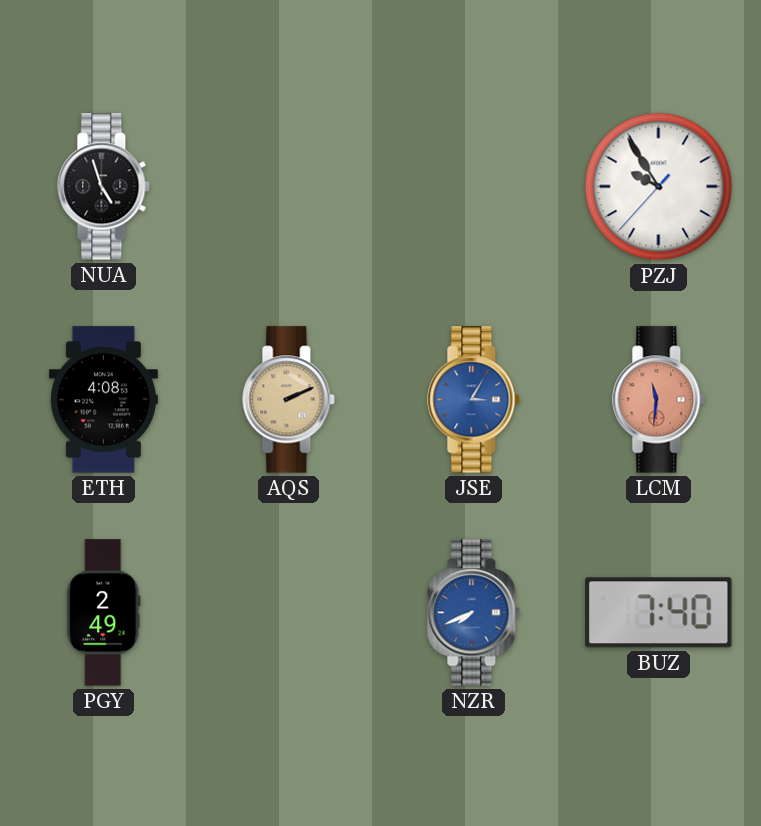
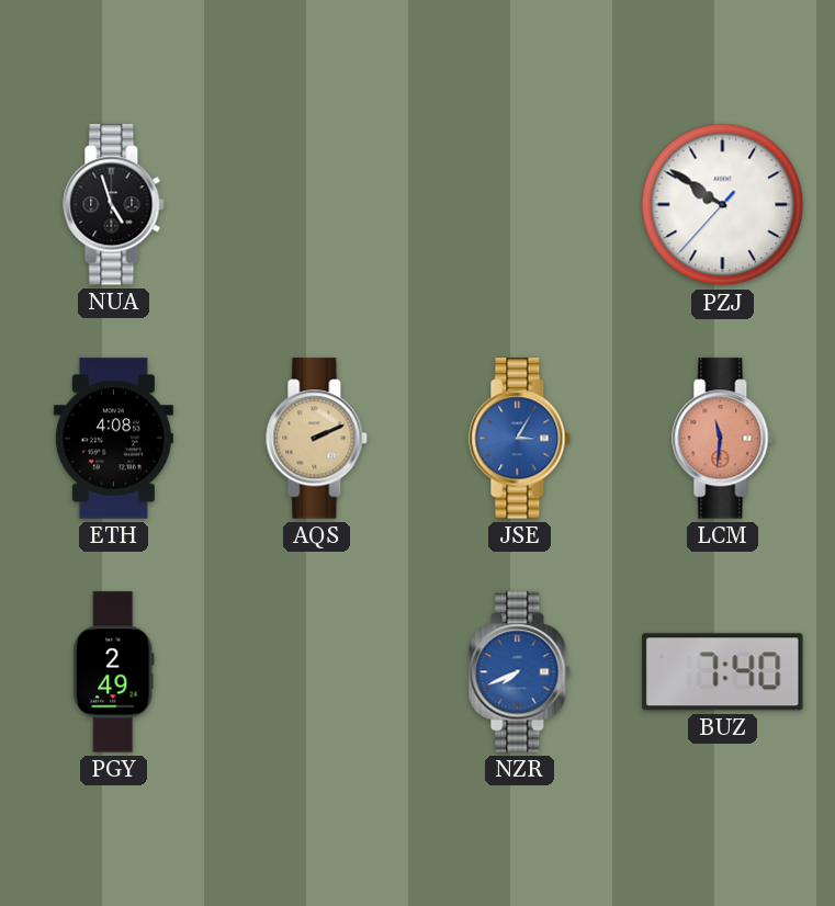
PZJ: 9:54 -> 9:50
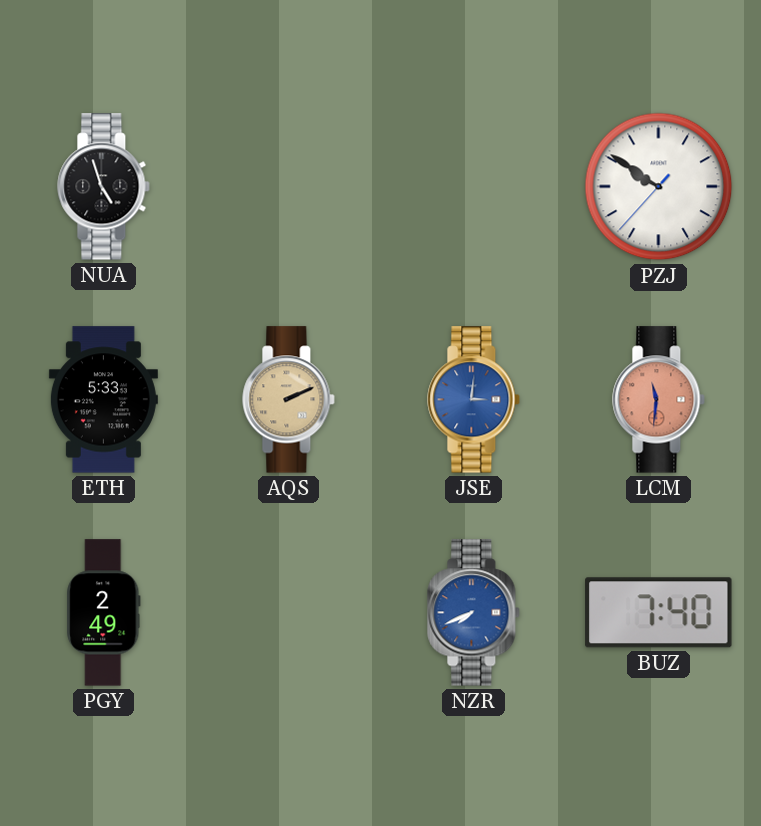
ETH: 4:08 -> 5:33
JSE: 3:05 -> 3:01
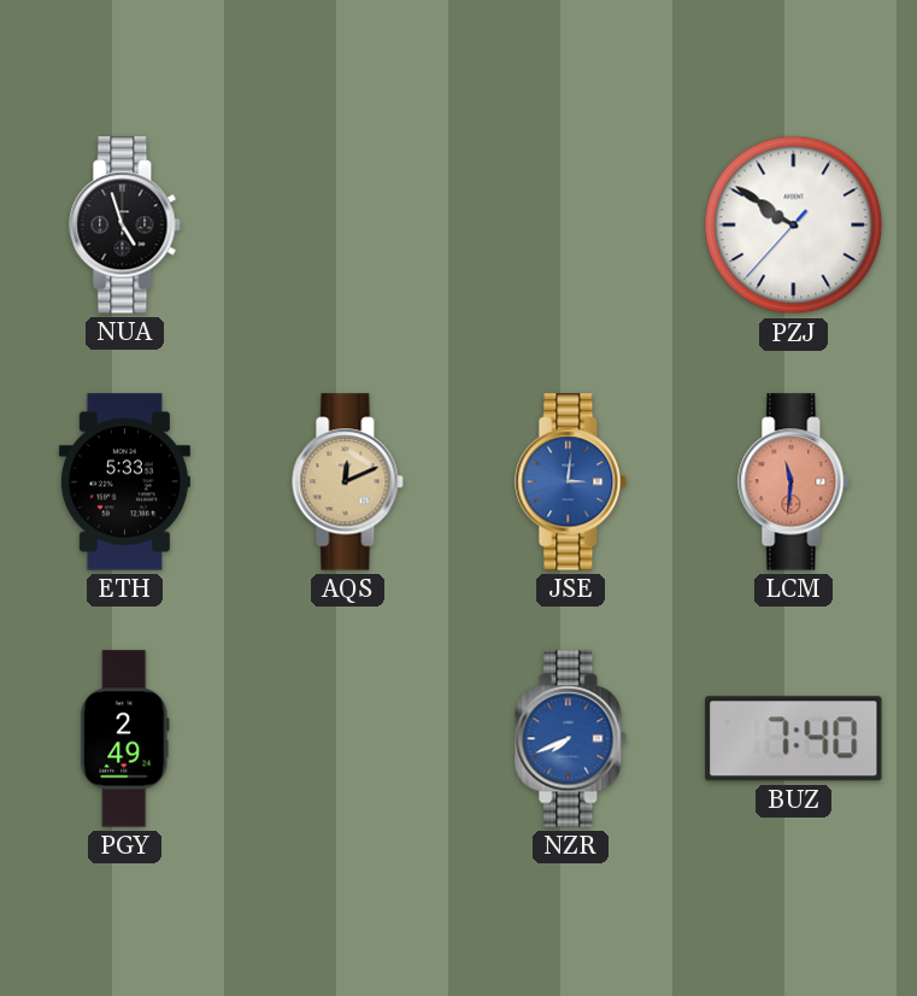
AQS: 2:11 -> 12:11
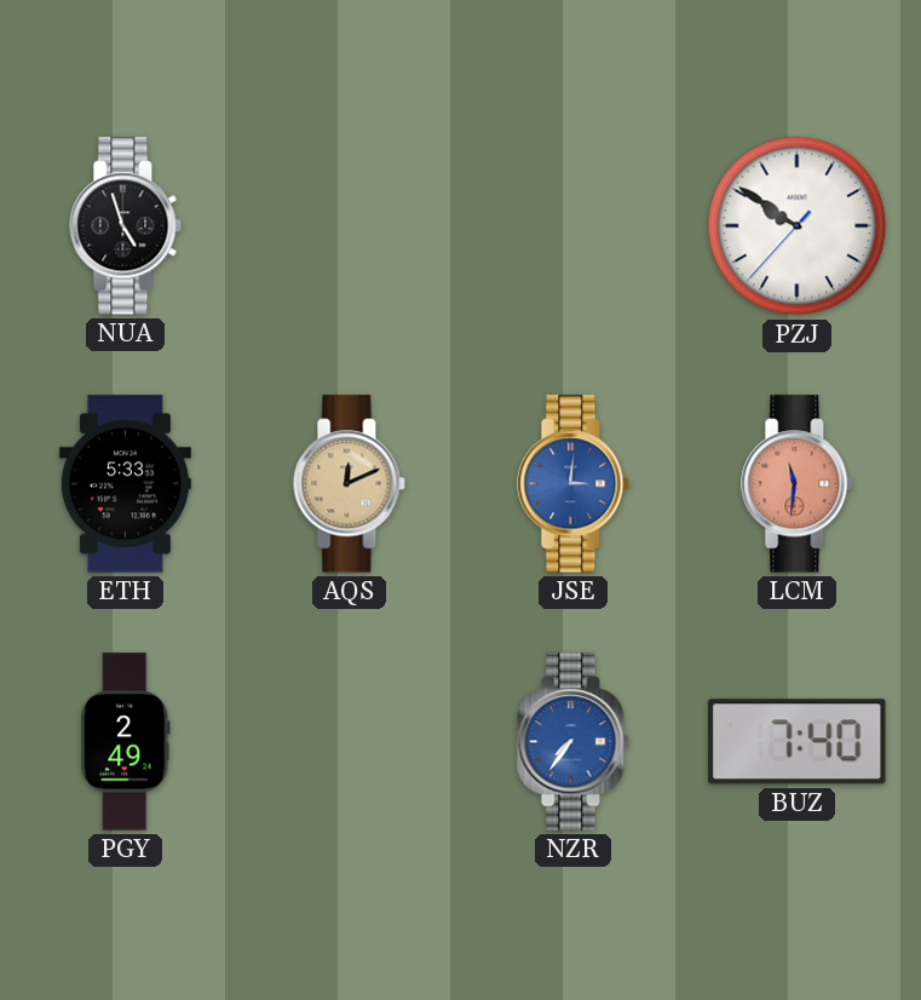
NZR: 7:41 -> 7:36
